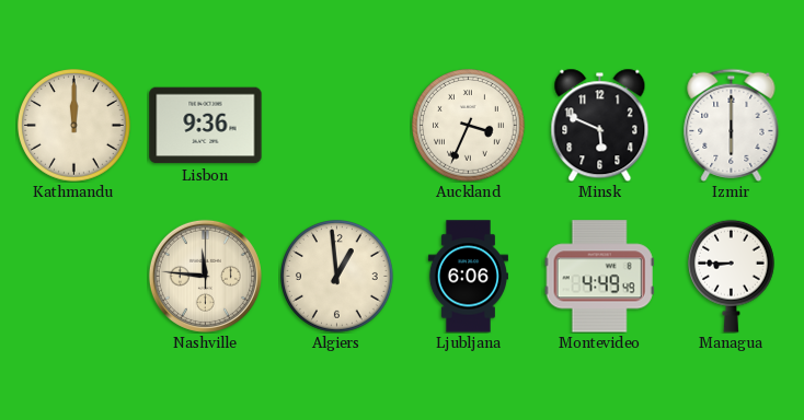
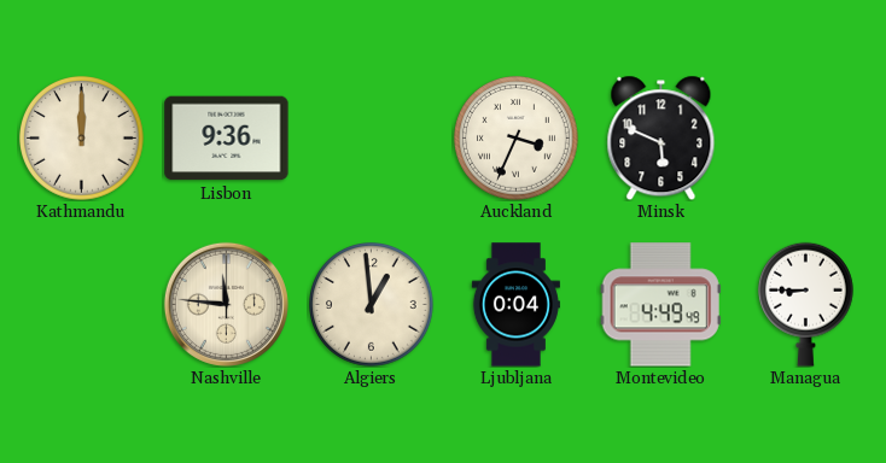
Izmir: 6:00 -> none
Ljubljana: 6:06 -> 0:04
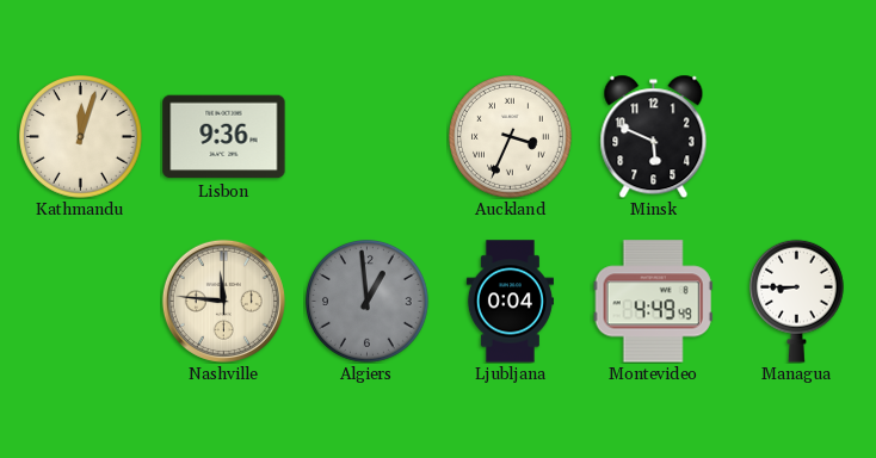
Kathmandu: 12:00 -> 12:03
Algiers dial: cream -> grey
